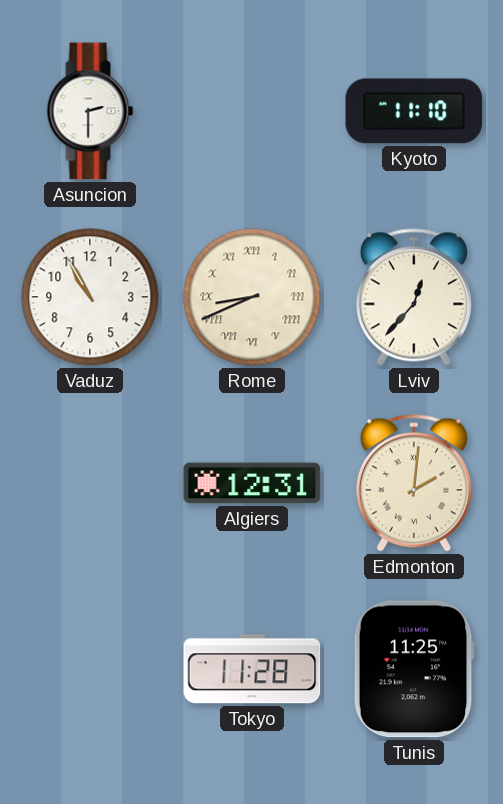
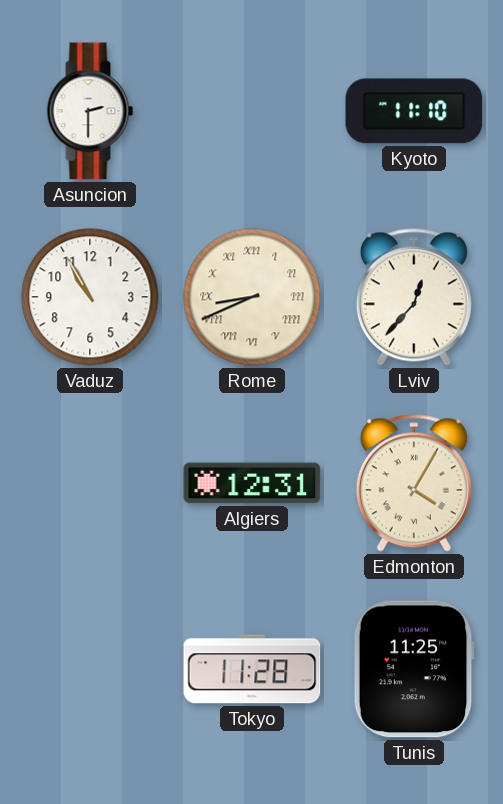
Edmonton: 2:01 -> 4:05
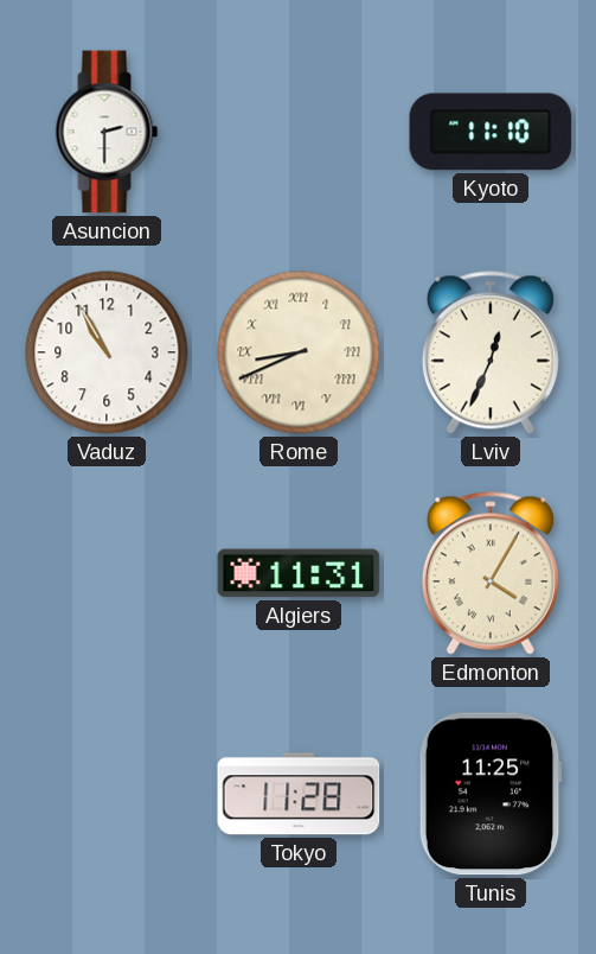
Lviv: 12:37 -> 12:34
Algiers: 12:31 -> 11:31
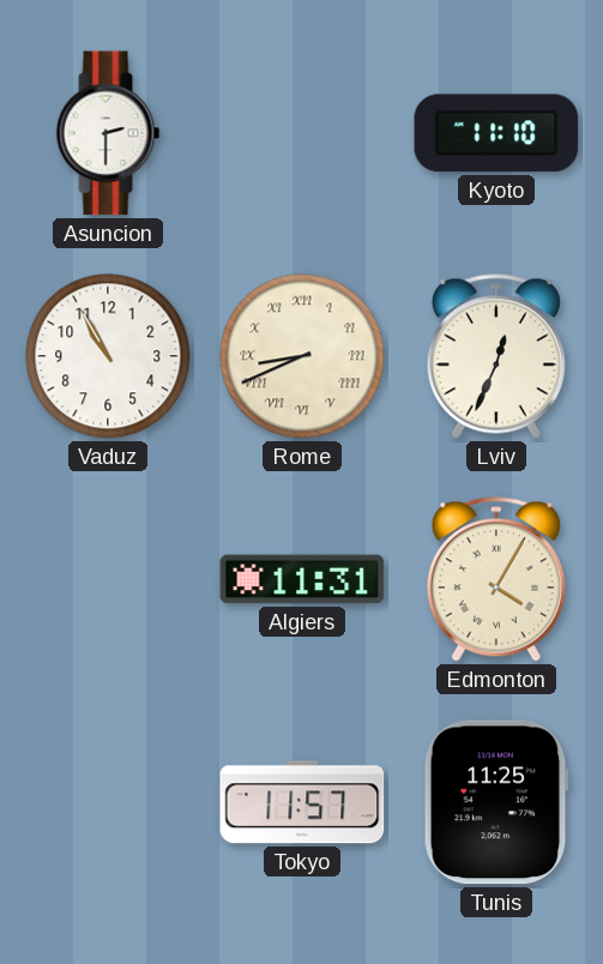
Tokyo: 11:28 -> 11:57
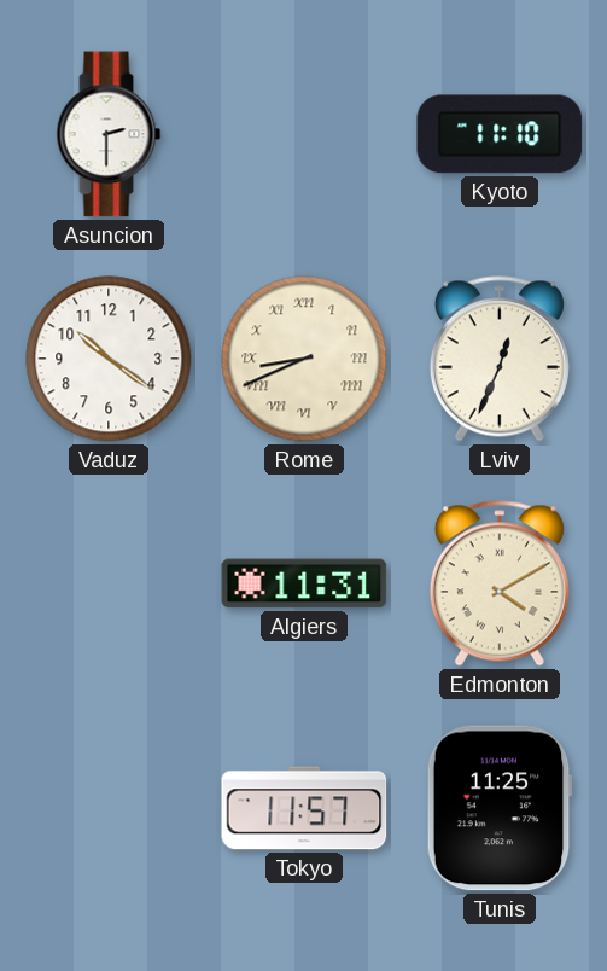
Vaduz: 10:55 -> 10:21
Edmonton: 4:05 -> 4:10
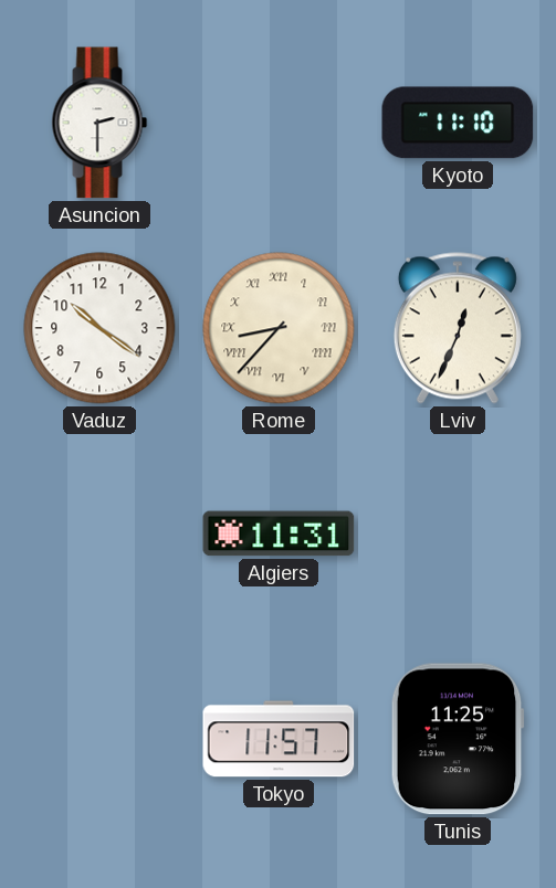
Rome: 8:41 -> 8:37
Edmonton: 4:10 -> none
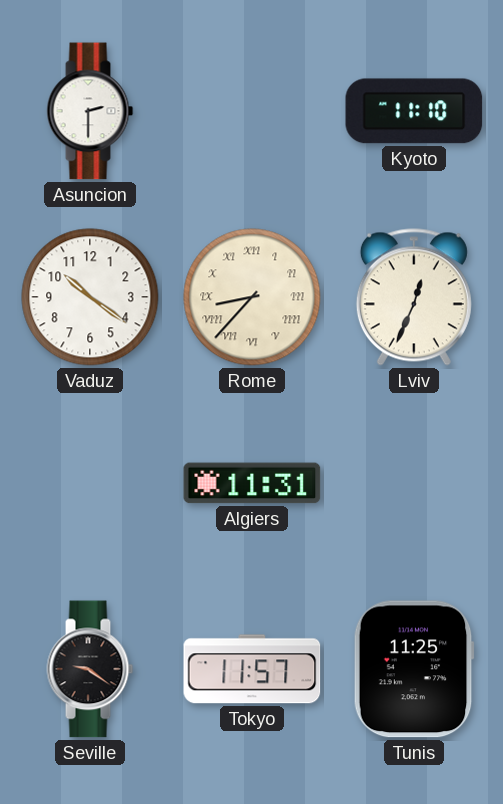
Seville: none -> 9:21
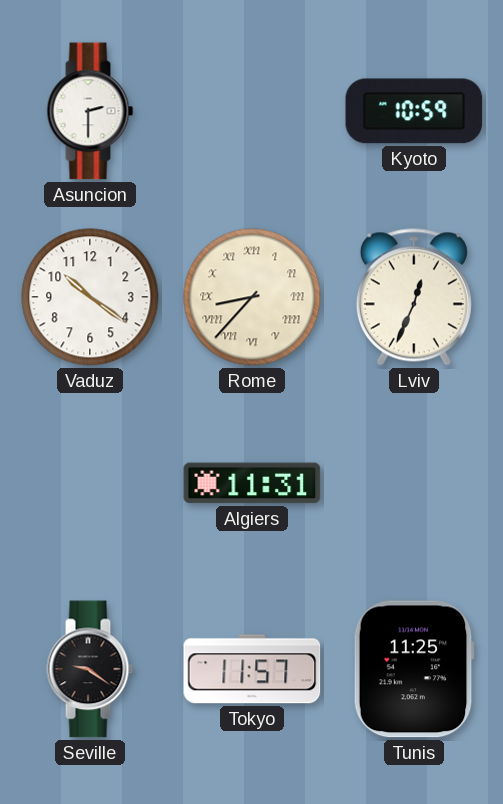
Kyoto: 11:10 -> 10:59
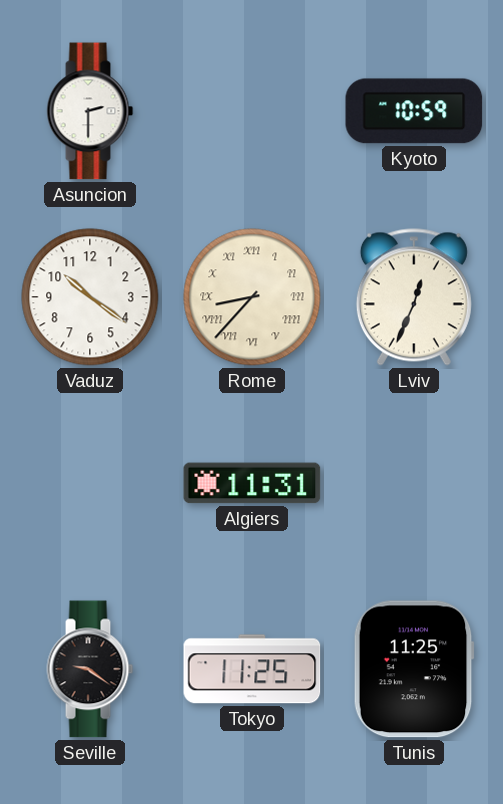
Tokyo: 11:57 -> 11:25
